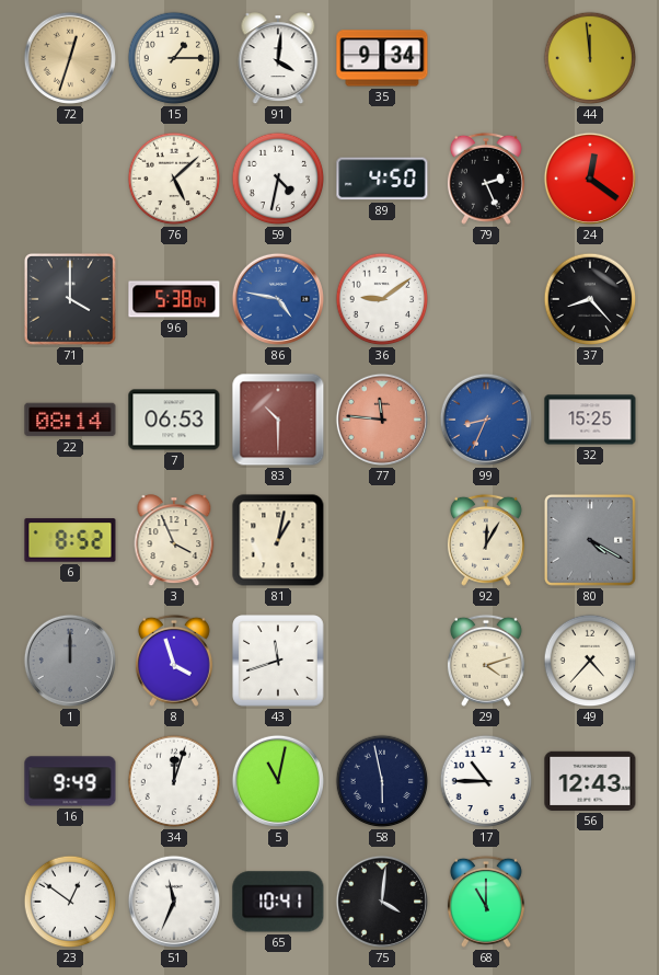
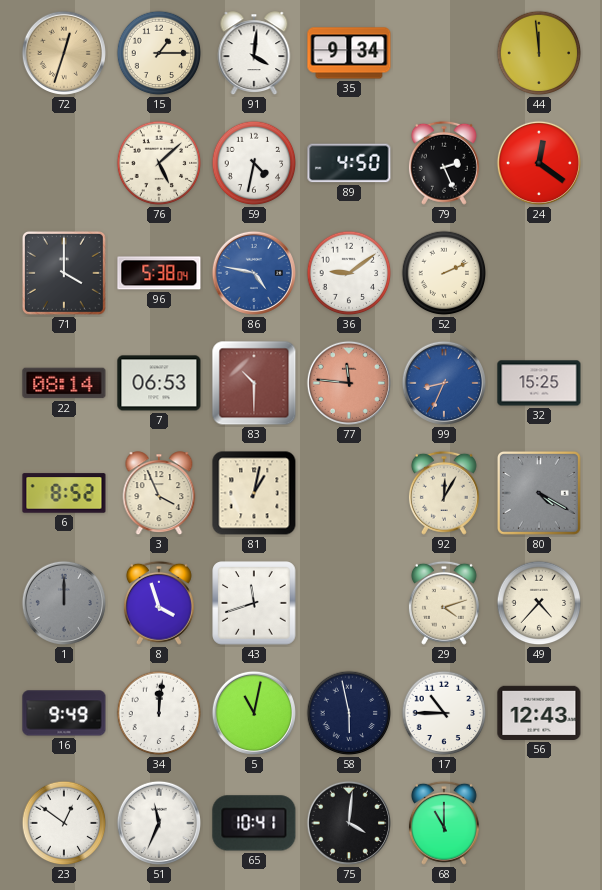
52: none -> 2:11
37: 8:23 -> none
34: 12:03 -> 12:01
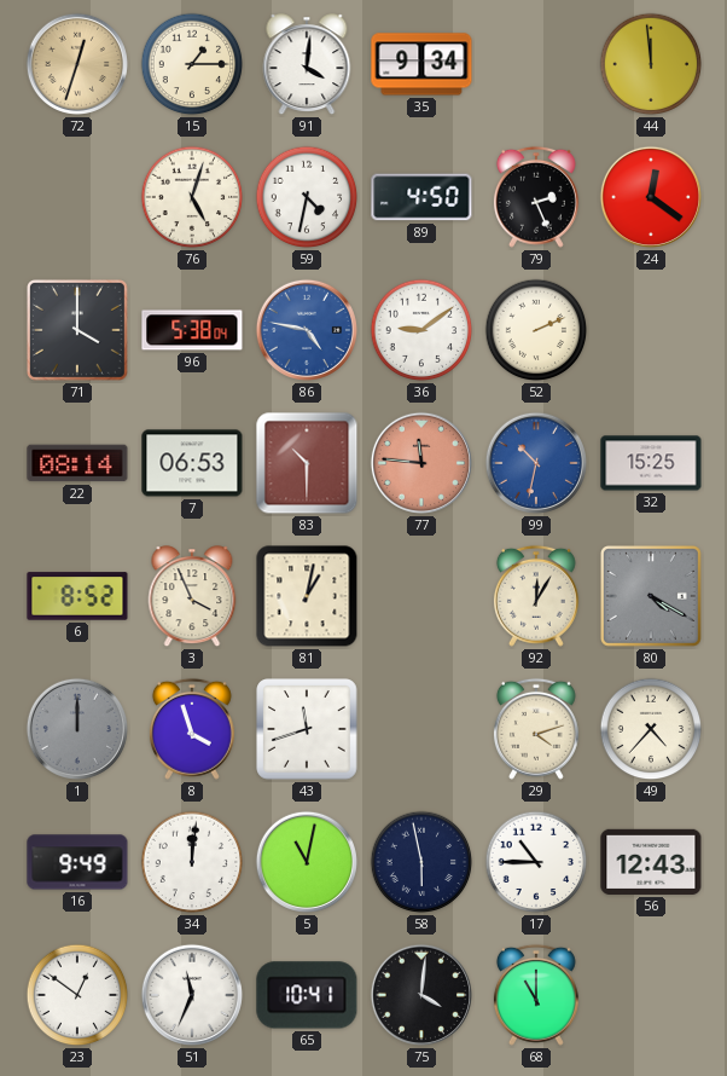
76: 5:08 -> 5:03
99: 8:34 -> 10:32
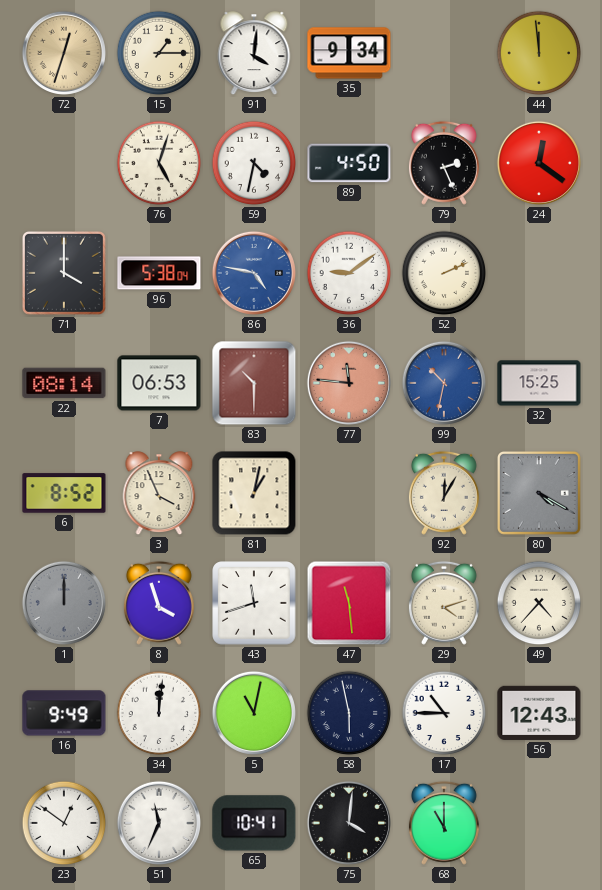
47: none -> 11:29
